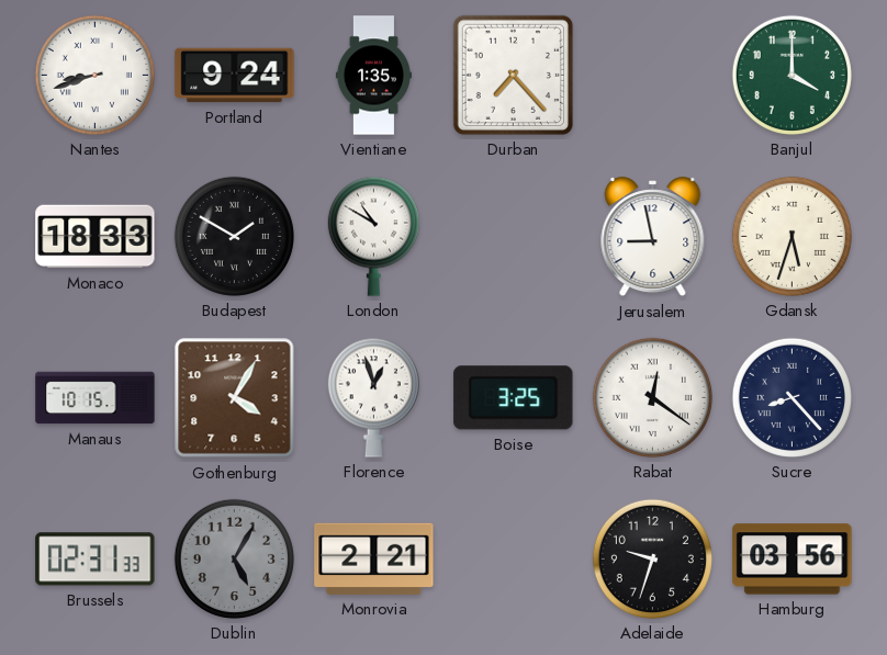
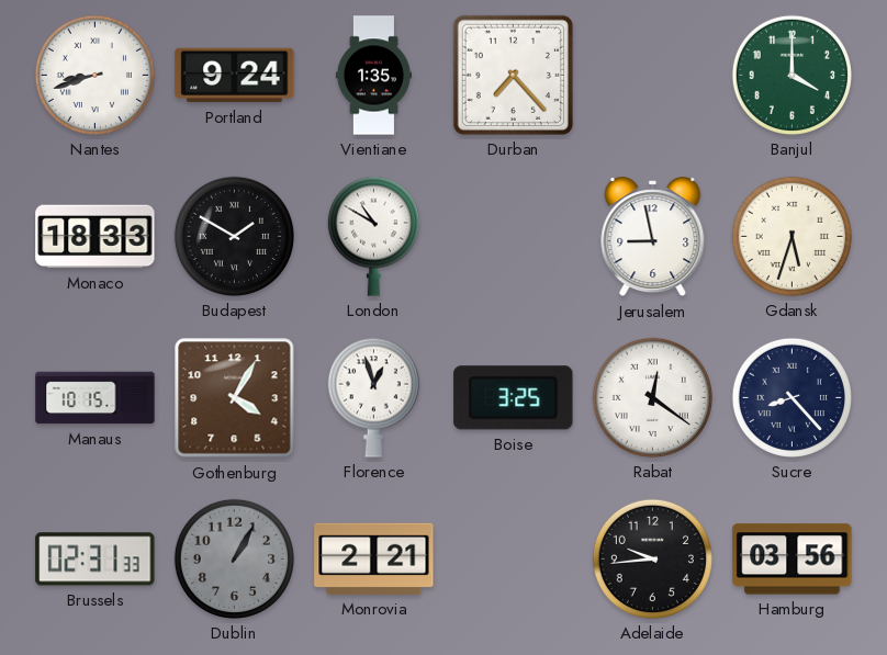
Dublin: 5:05 -> 1:05
Adelaide: 9:33 -> 9:44
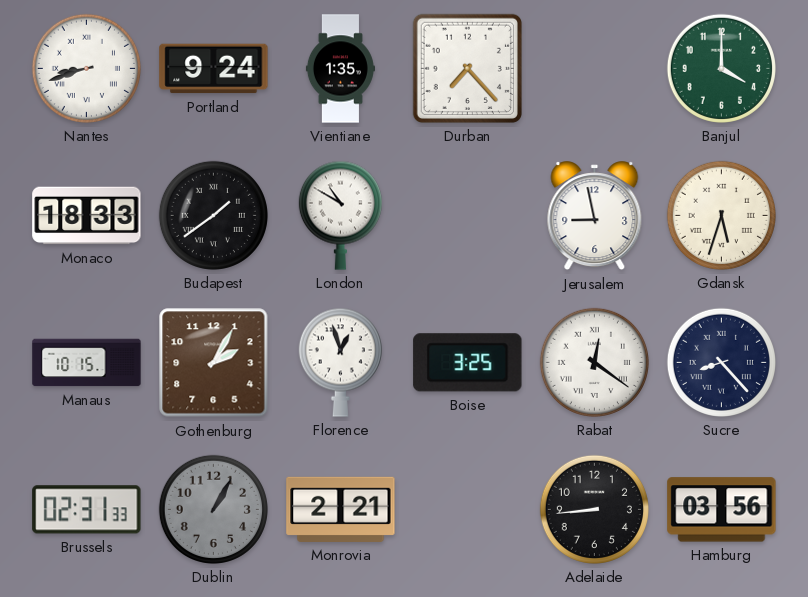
Budapest: 1:50 -> 1:39
Gothenburg: 4:05 -> 2:05
Adelaide: 9:44 -> 8:44
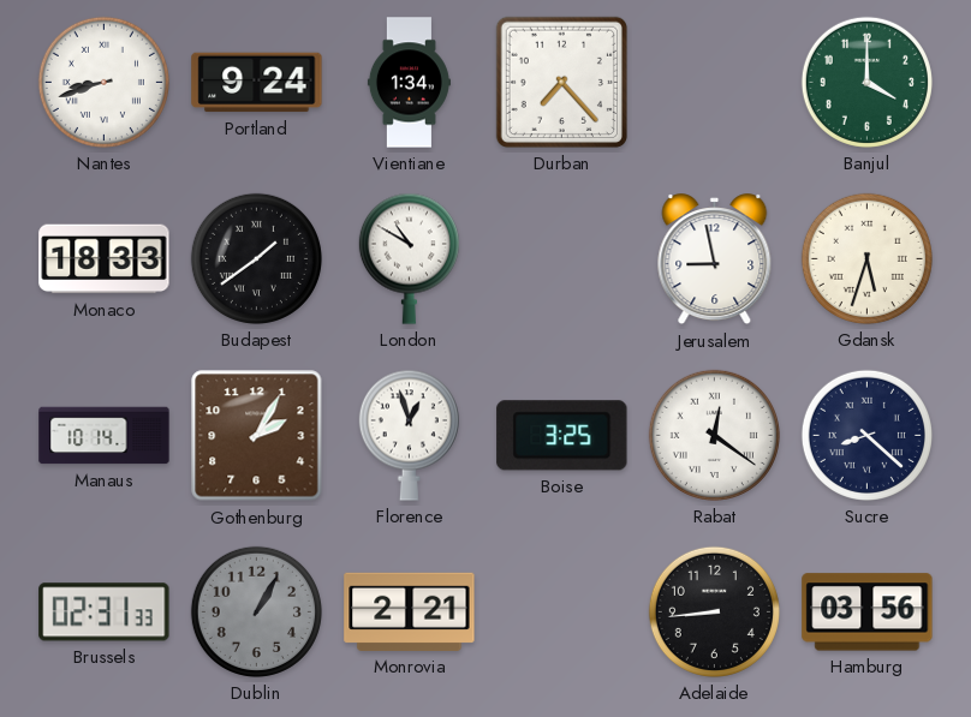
Vientiane: 1:35 -> 1:34
Manaus: 10:15 -> 10:14
Sucre: 8:23 -> 8:22
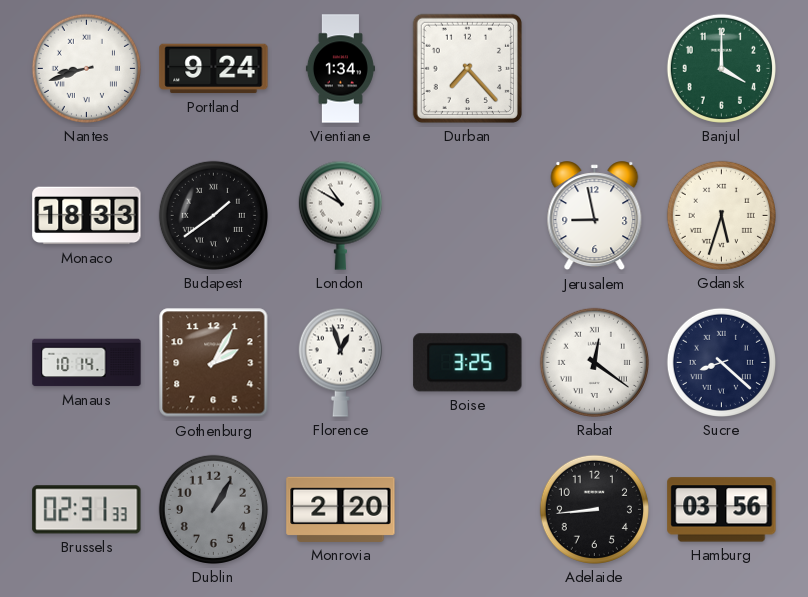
Monrovia: 2:21 -> 2:20
